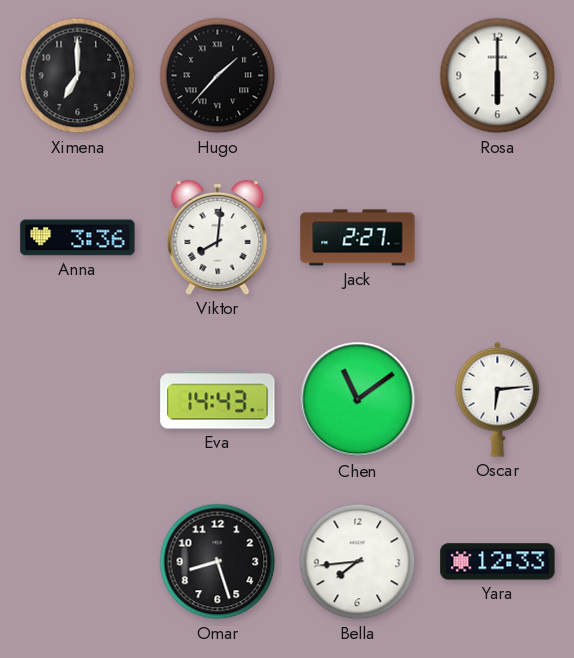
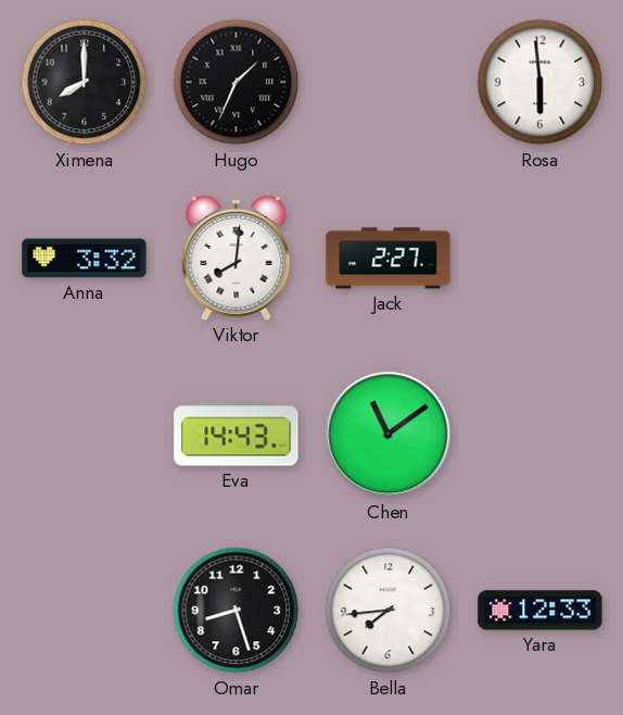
Ximena: 7:00 -> 8:00
Hugo: 1:37 -> 1:34
Rosa: 6:00 -> 5:59
Anna: 3:36 -> 3:32
Oscar: 6:14 -> none
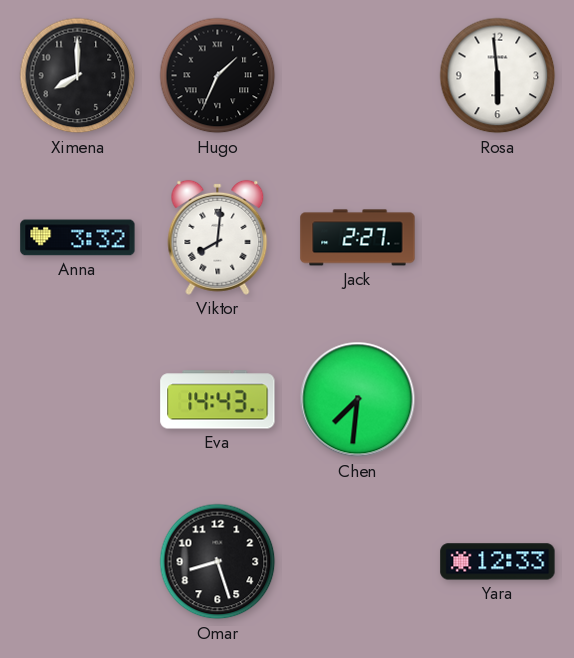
Chen: 11:09 -> 7:31
Bella: 7:44 -> none
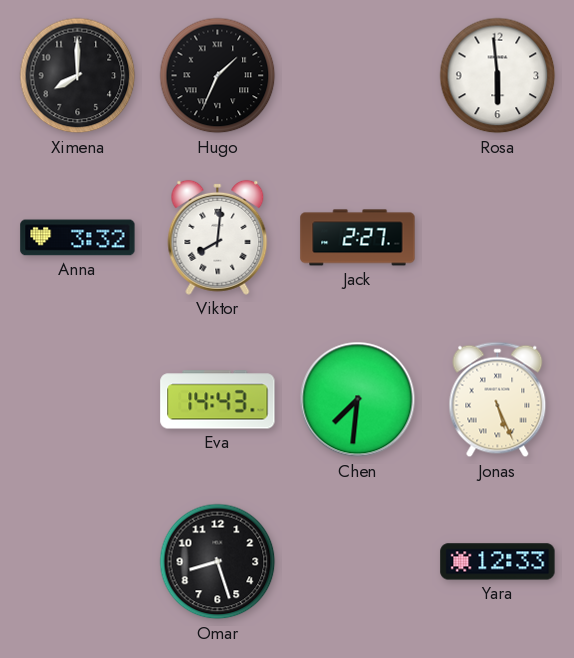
Jonas: none -> 5:26
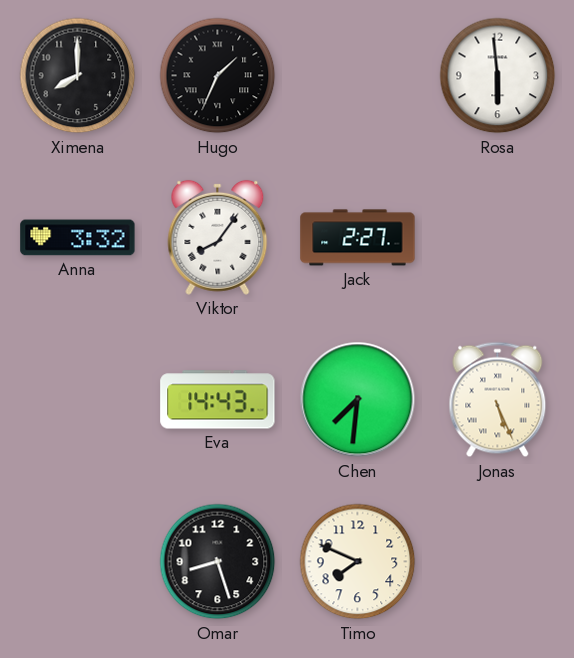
Viktor: 8:01 -> 8:06
Timo: none -> 7:49
Yara: 12:33 -> none
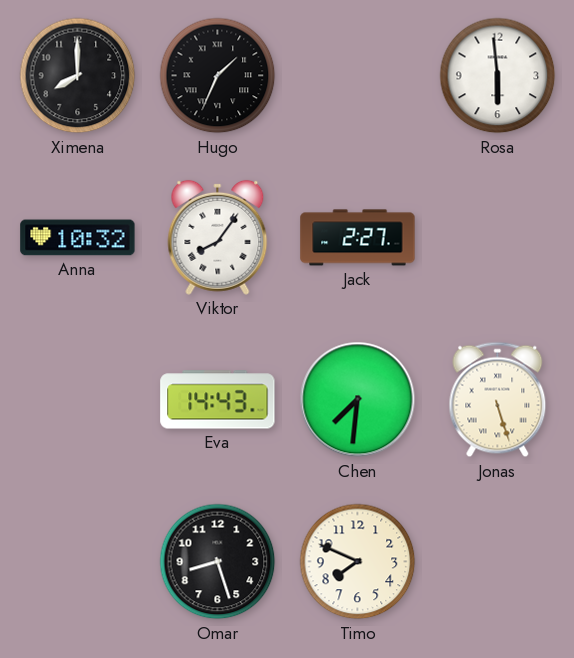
Anna: 3:32 -> 10:32
Jonas: 5:26 -> 5:27
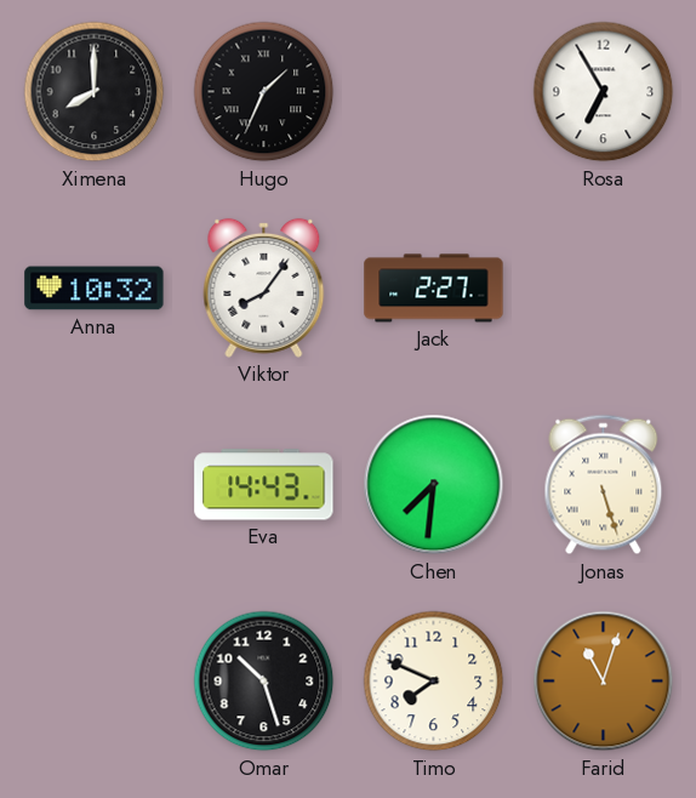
Rosa: 5:59 -> 6:55
Omar: 8:27 -> 10:27
Farid: none -> 11:03
